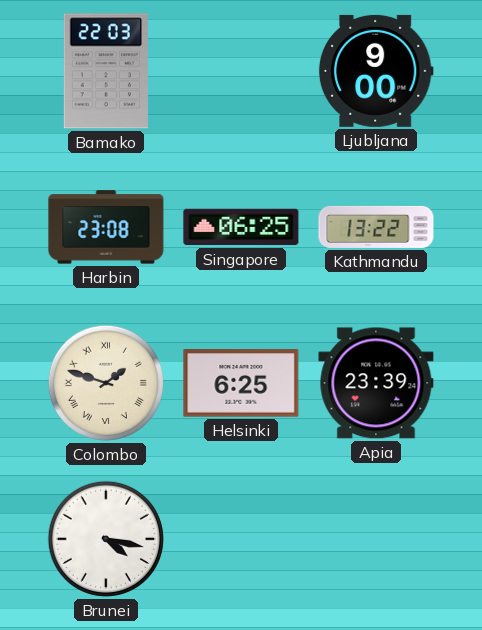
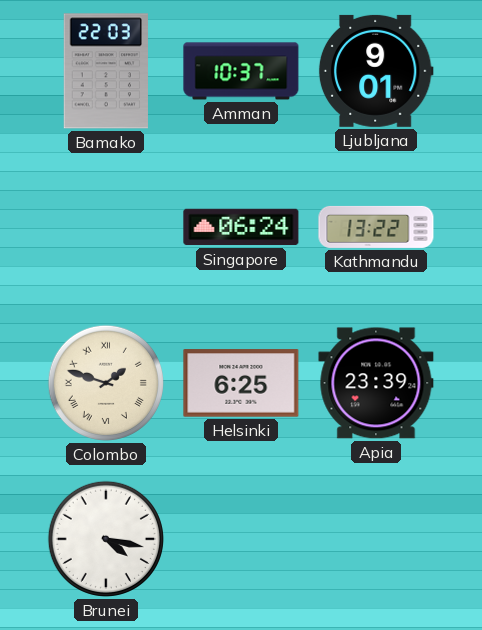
Amman: none -> 10:37
Ljubljana: 9:00 -> 9:01
Harbin: 23:08 -> none
Singapore: 06:25 -> 06:24
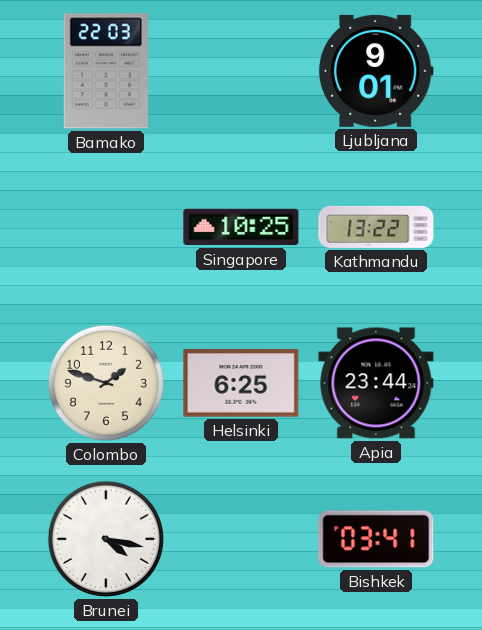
Amman: 10:37 -> none
Singapore: 06:24 -> 10:25
Colombo numerals: Roman -> Arabic
Apia: 23:39 -> 23:44
Bishkek: none -> 03:41
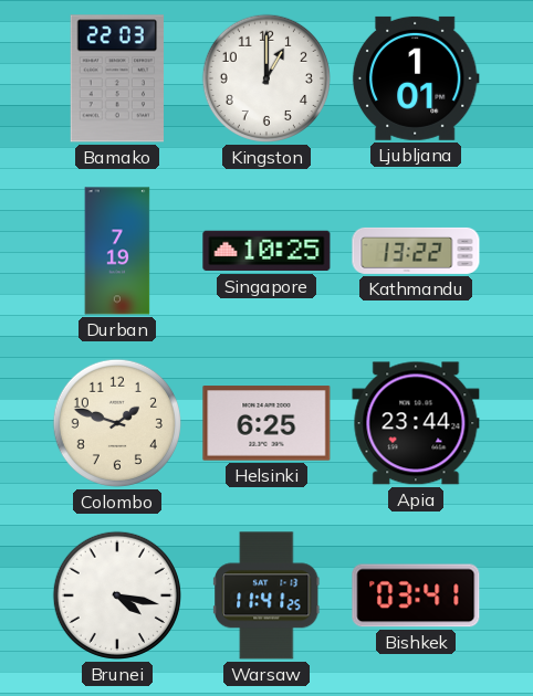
Kingston: none -> 1:00
Ljubljana: 9:01 -> 1:01
Durban: none -> 7:19
Warsaw: none -> 11:41
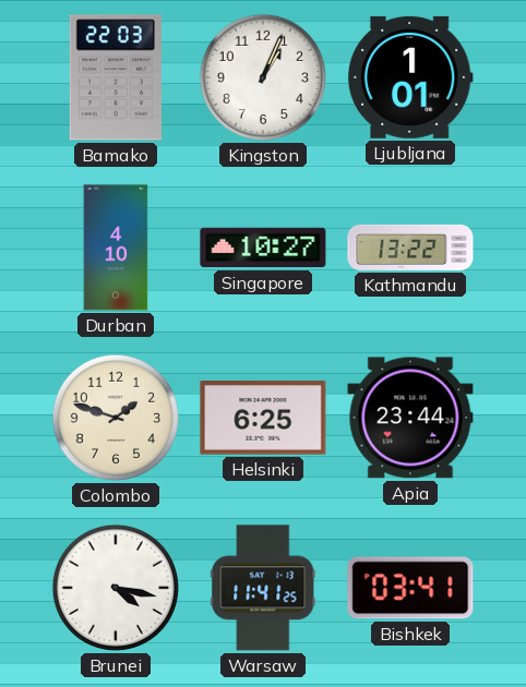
Kingston: 1:00 -> 1:04
Durban: 7:19 -> 4:10
Singapore: 10:25 -> 10:27
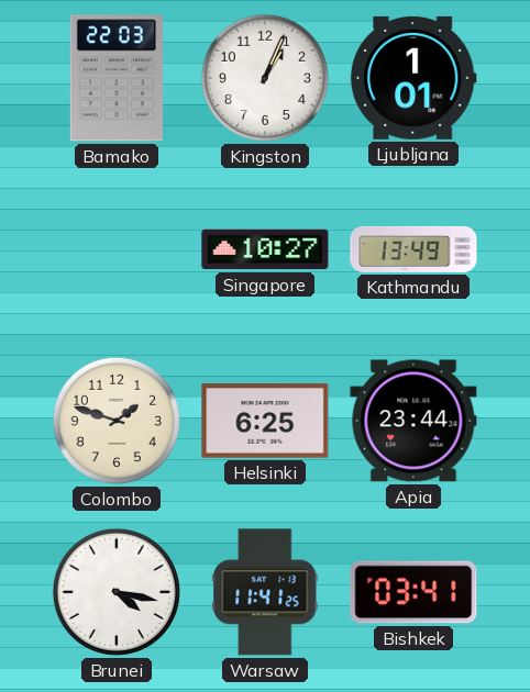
Durban: 4:10 -> none
Kathmandu: 13:22 -> 13:49
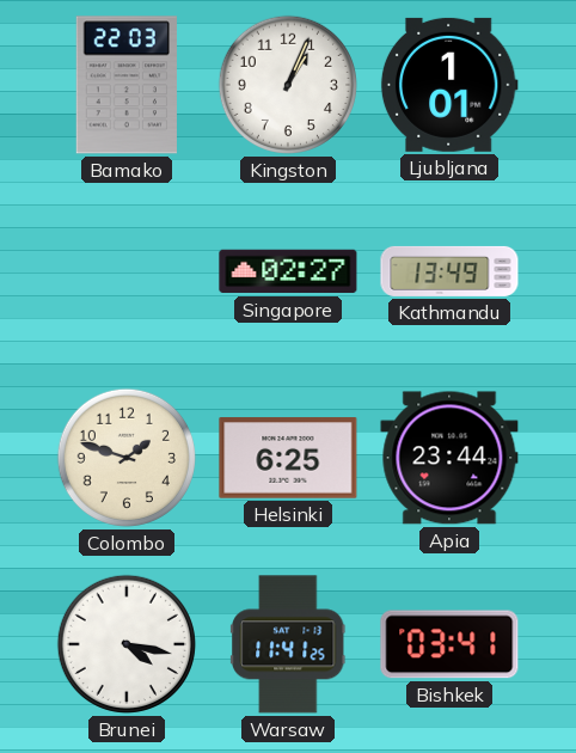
Singapore: 10:27 -> 02:27
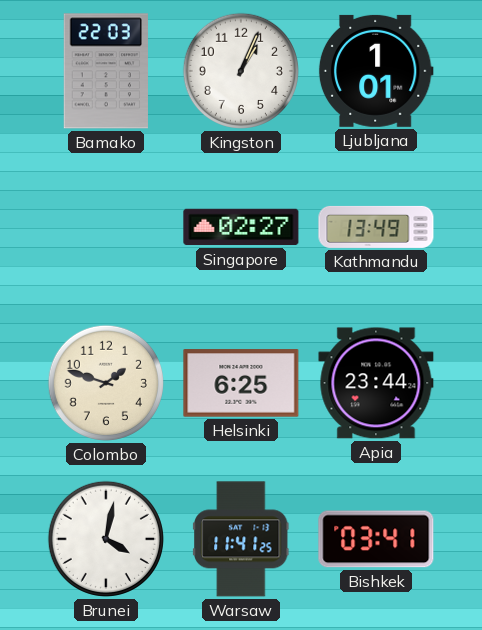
Brunei: 4:17 -> 4:02
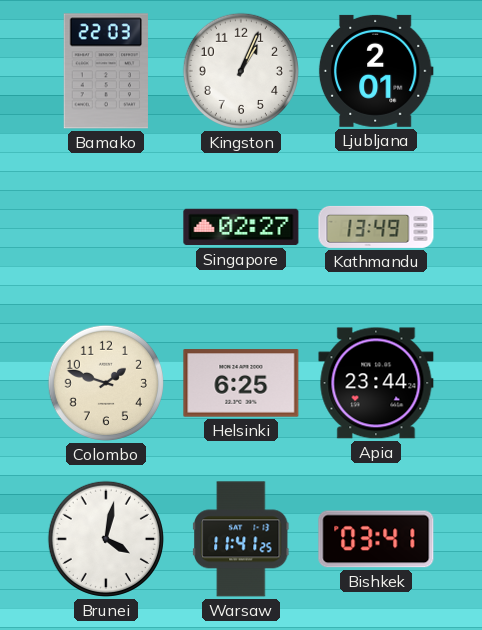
Ljubljana: 1:01 -> 2:01
